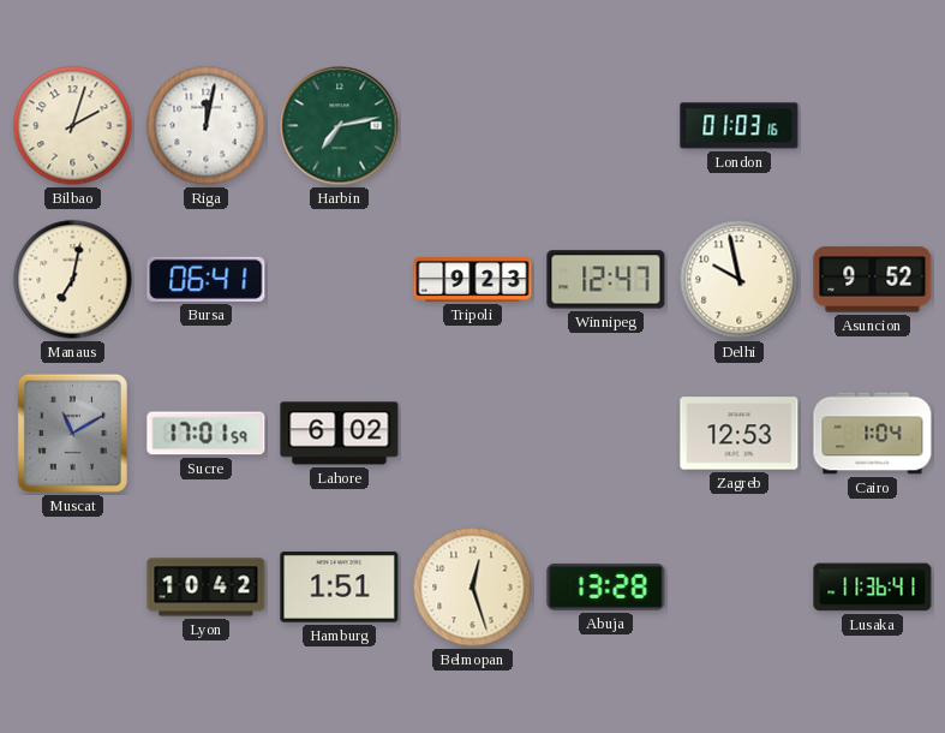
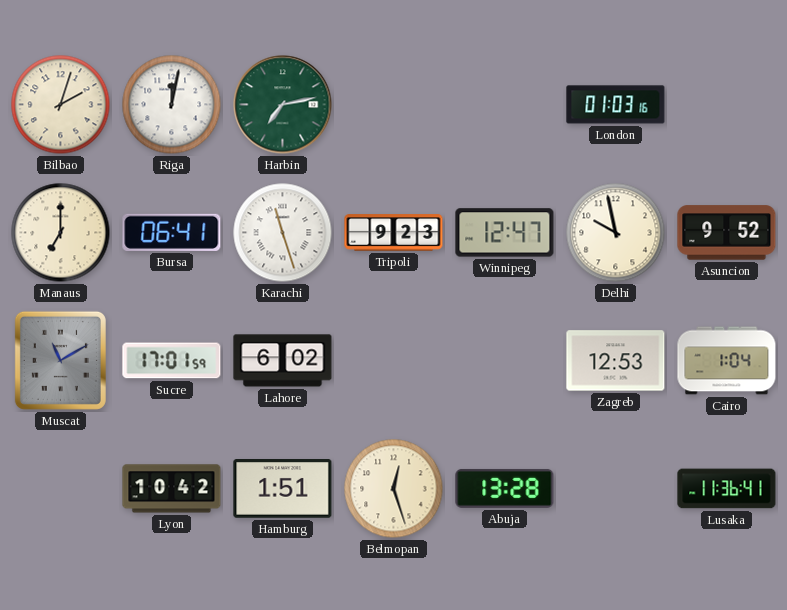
Manaus: 7:02 -> 7:00
Karachi: none -> 11:27
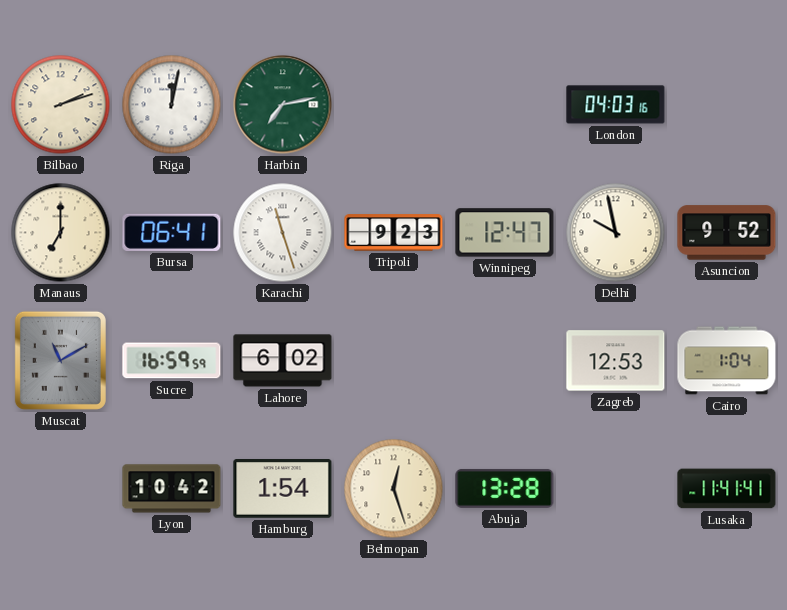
Bilbao: 2:03 -> 2:12
London: 01:03 -> 04:03
Sucre: 17:01 -> 16:59
Hamburg: 1:51 -> 1:54
Lusaka: 11:36 -> 11:41
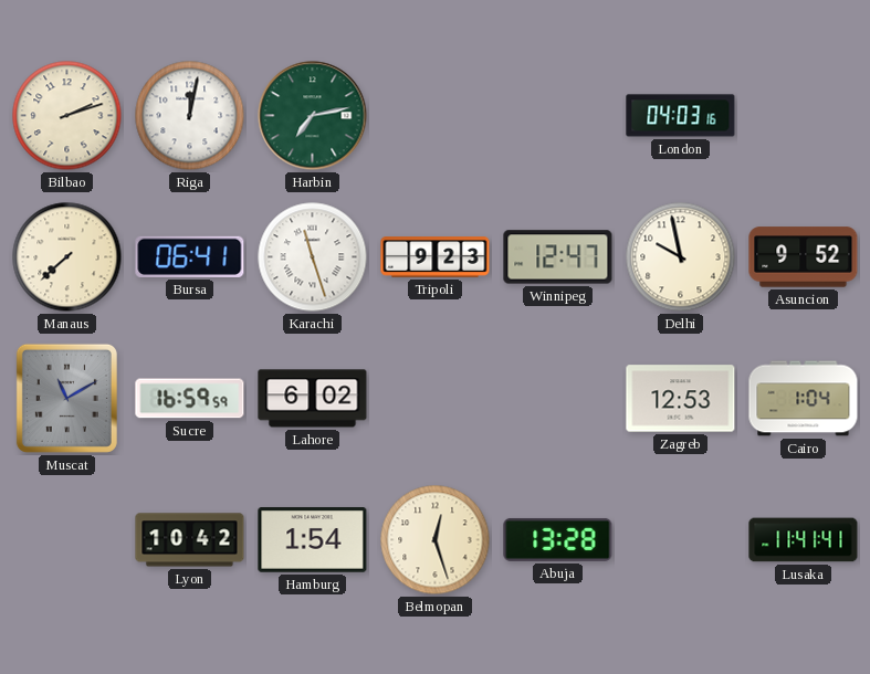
Manaus: 7:00 -> 7:38
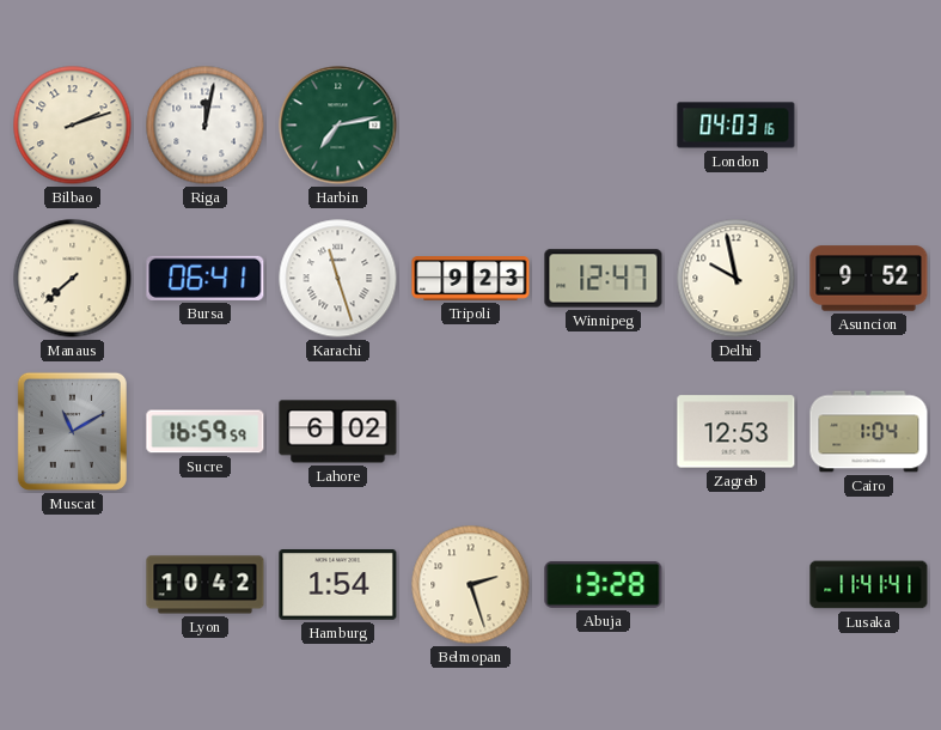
Belmopan: 12:27 -> 2:27
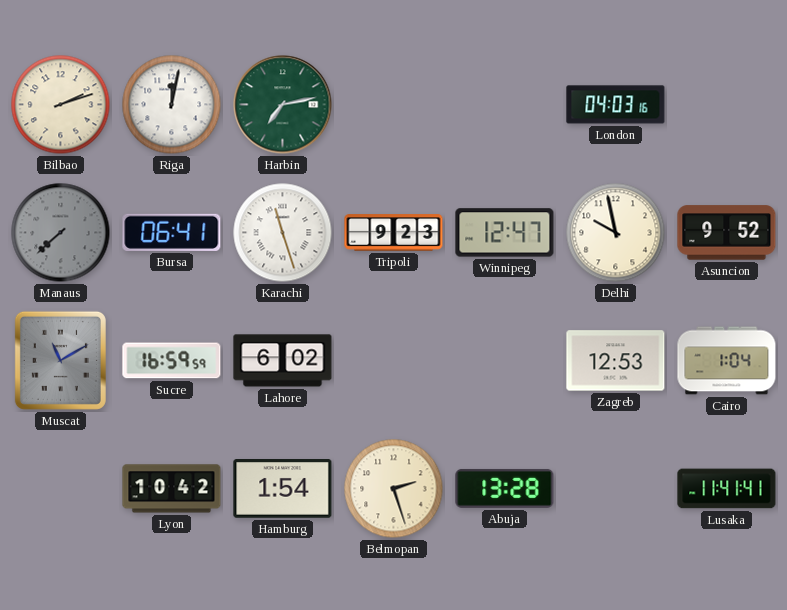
Manaus dial: cream -> grey
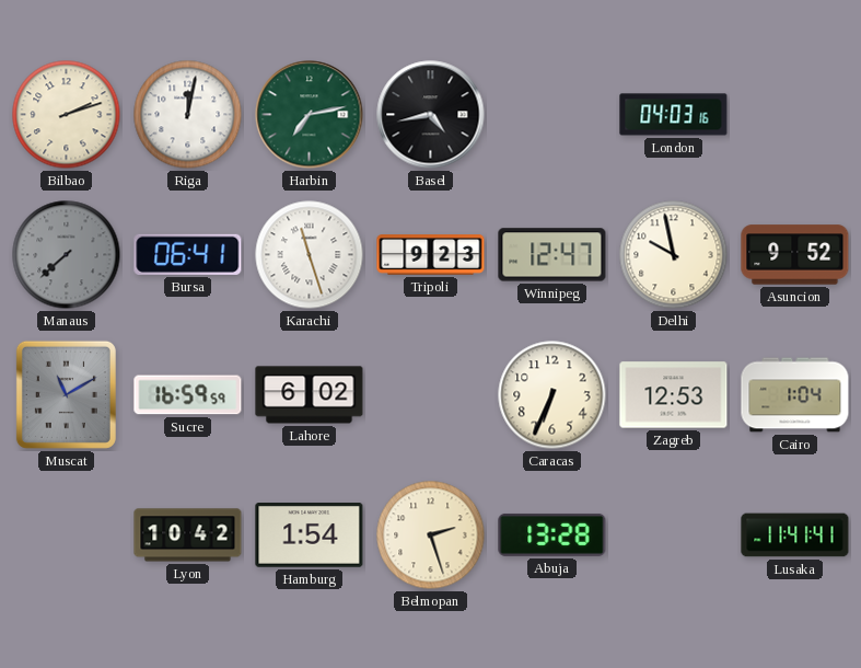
Basel: none -> 4:43
Caracas: none -> 6:34
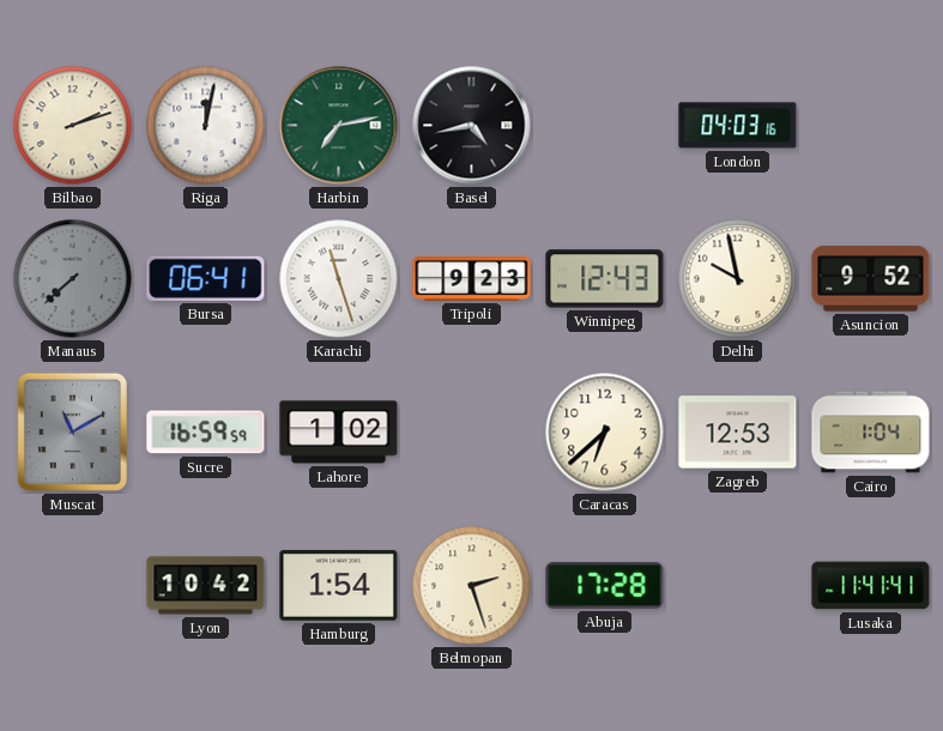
Winnipeg: 12:47 -> 12:43
Lahore: 6:02 -> 1:02
Caracas: 6:34 -> 6:38
Abuja: 13:28 -> 17:28
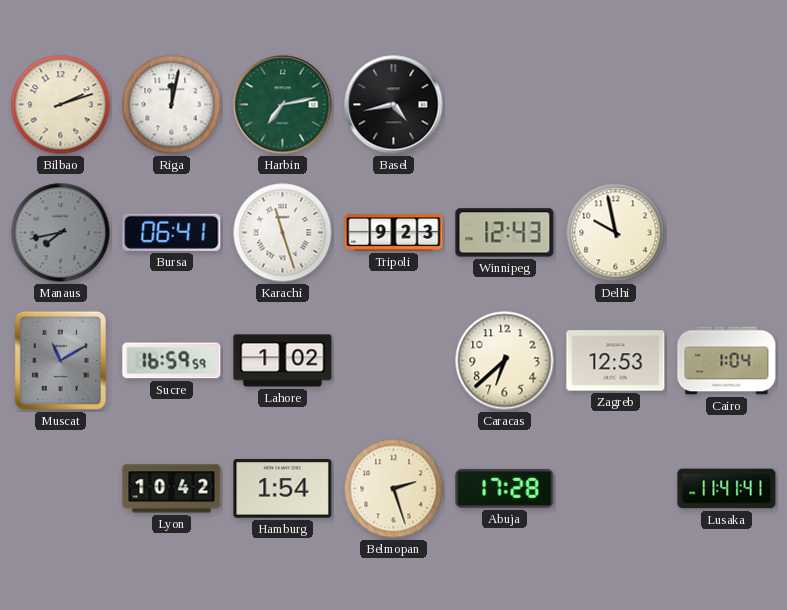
London: 04:03 -> none
Manaus: 7:38 -> 7:43
Asuncion: 9:52 -> none
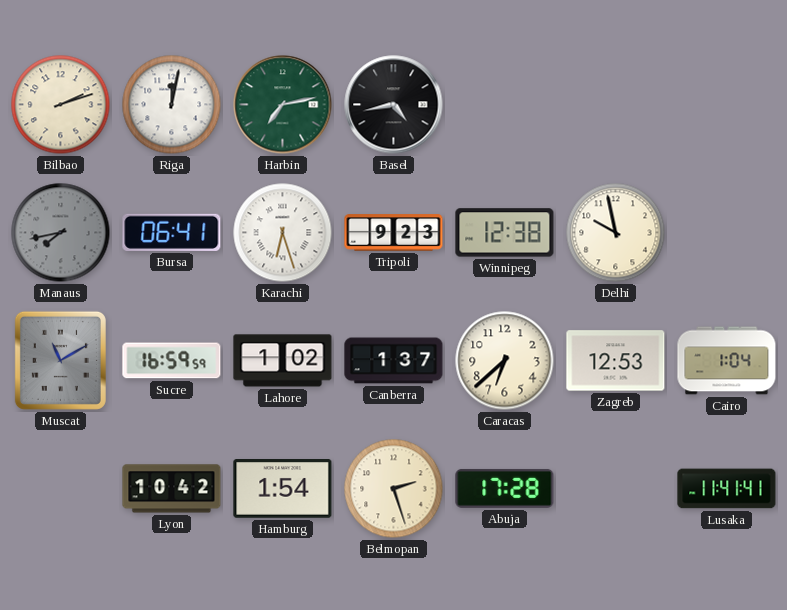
Karachi: 11:27 -> 6:27
Winnipeg: 12:43 -> 12:38
Canberra: none -> 1:37
